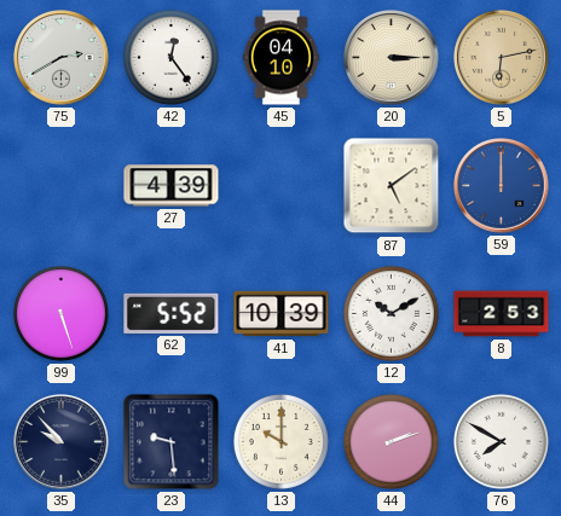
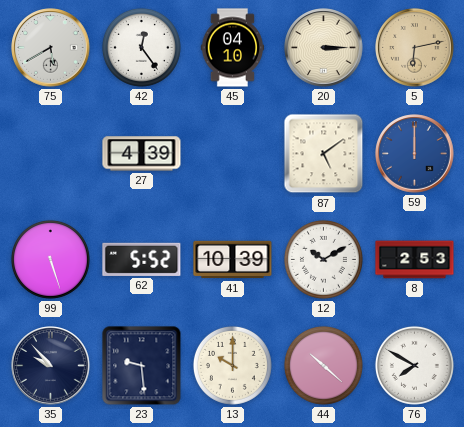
75: 2:40 -> 5:40
44: 2:12 -> 10:22
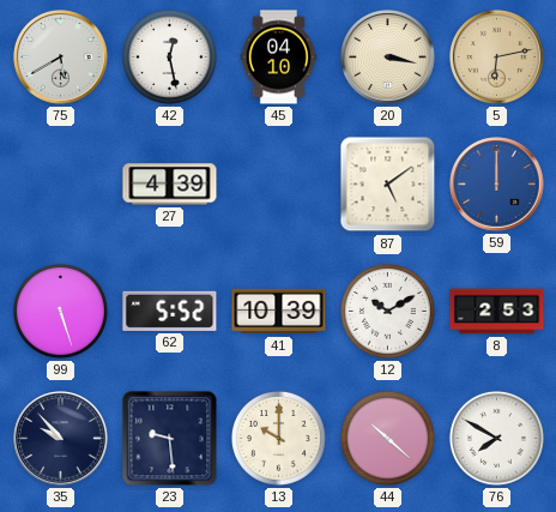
42: 12:24 -> 12:28
20: 3:15 -> 3:17
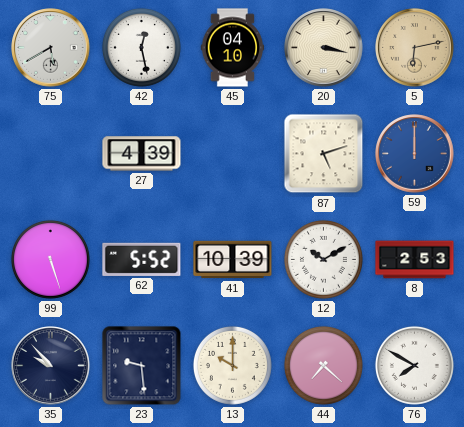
87: 5:09 -> 5:12
44: 10:22 -> 7:22
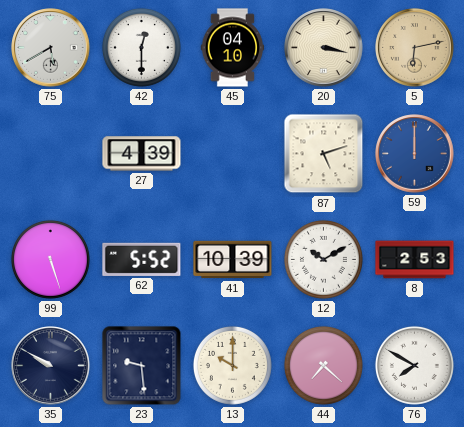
42: 12:28 -> 12:30
35: 9:53 -> 9:50
